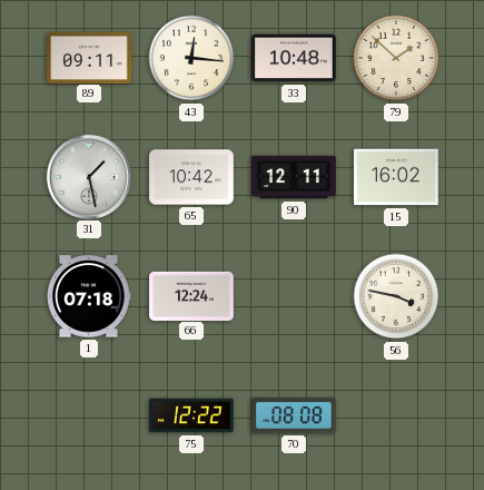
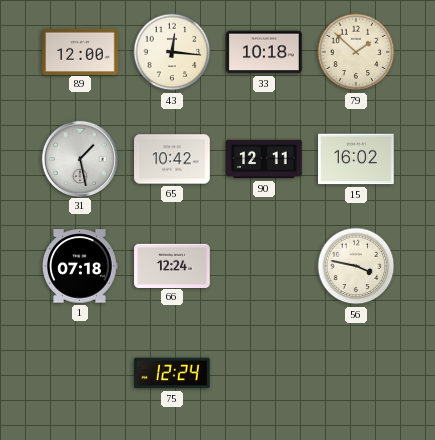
89: 09:11 -> 12:00
33: 10:48 -> 10:18
75: 12:22 -> 12:24
70: 08:08 -> none
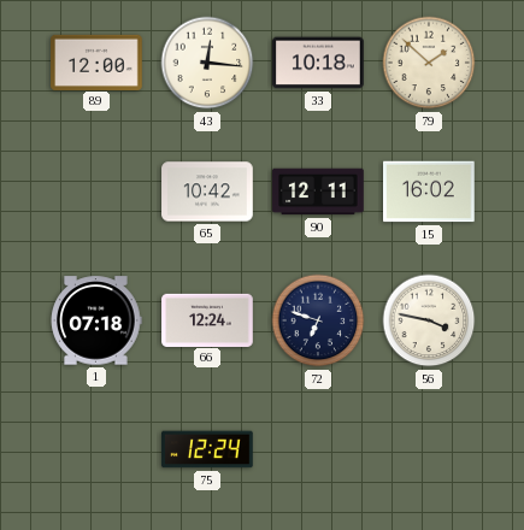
31: 1:28 -> none
72: none -> 6:48
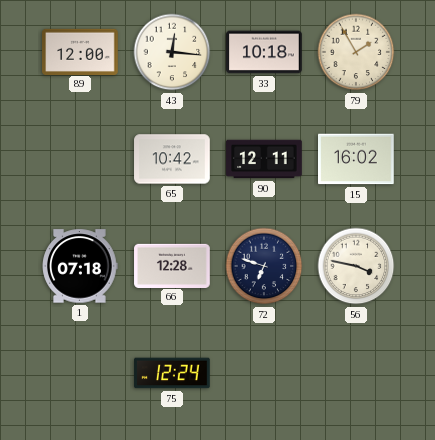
79: 1:52 -> 1:55
66: 12:24 -> 12:28
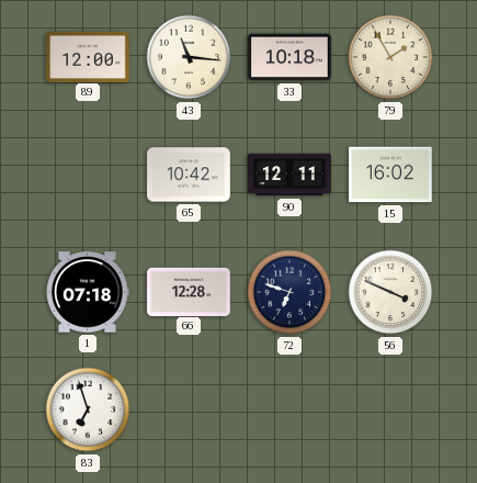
43: 12:16 -> 11:16
56: 3:47 -> 3:49
83: none -> 6:57
75: 12:24 -> none
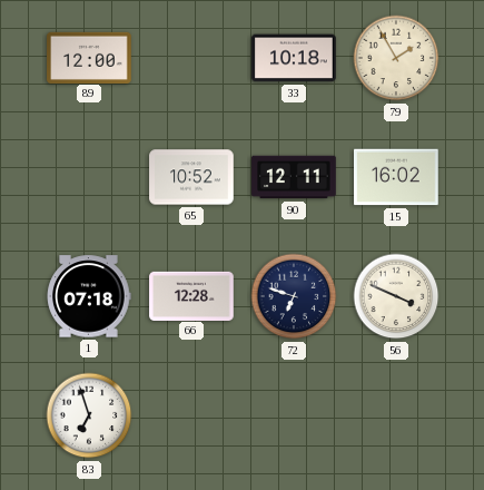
43: 11:16 -> none
65: 10:42 -> 10:52
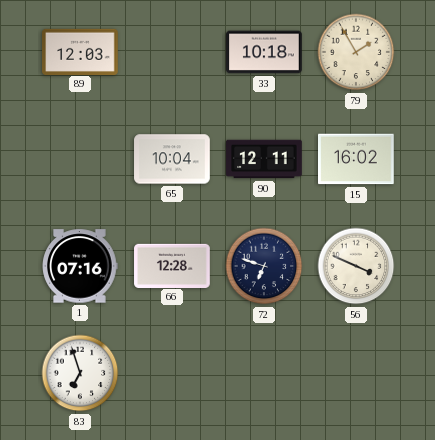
89: 12:00 -> 12:03
65: 10:52 -> 10:04
1: 07:18 -> 07:16
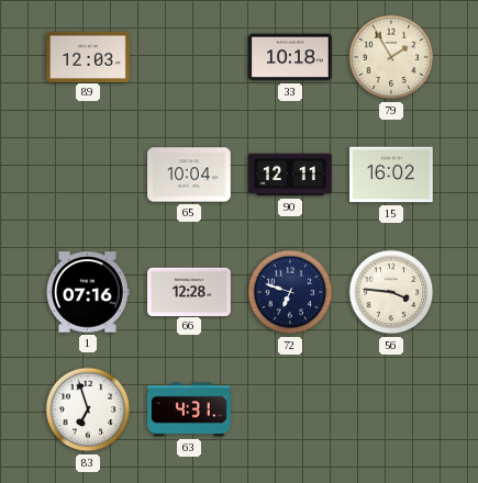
56: 3:49 -> 3:46
63: none -> 4:31
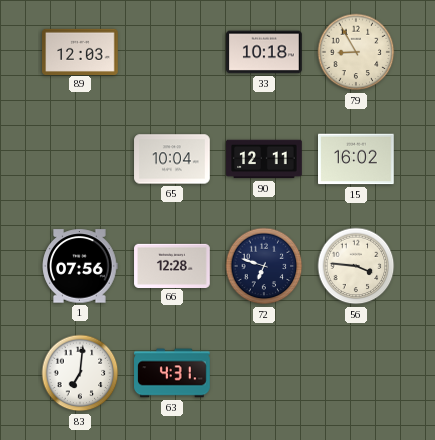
79: 1:55 -> 8:55
1: 07:16 -> 07:56
83: 6:57 -> 7:01
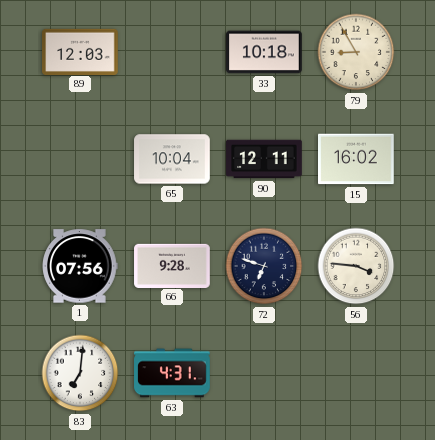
66: 12:28 -> 9:28
